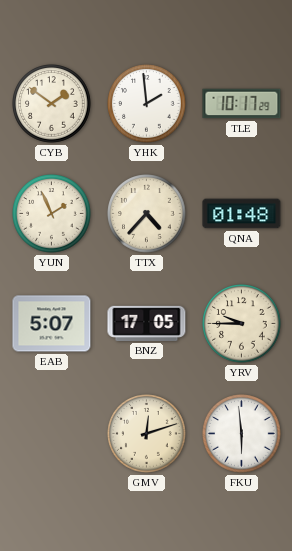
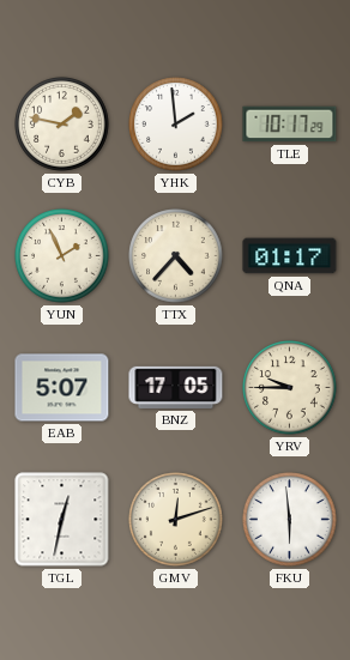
CYB: 1:51 -> 1:47
QNA: 01:48 -> 01:17
TGL: none -> 12:32
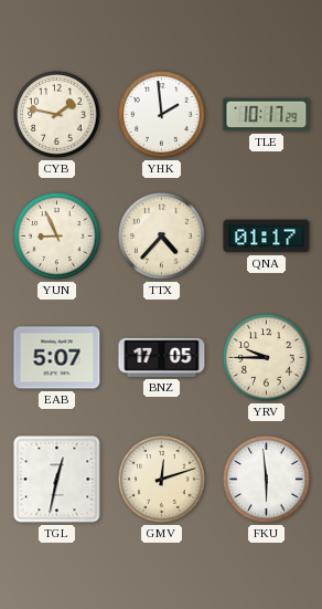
YUN: 1:56 -> 8:56
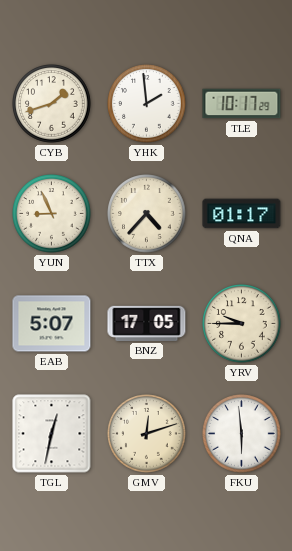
CYB: 1:47 -> 1:42
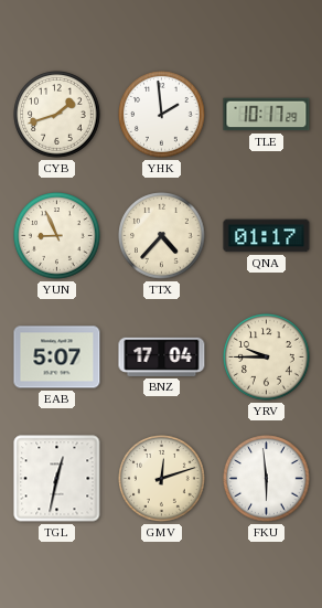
BNZ: 17:05 -> 17:04
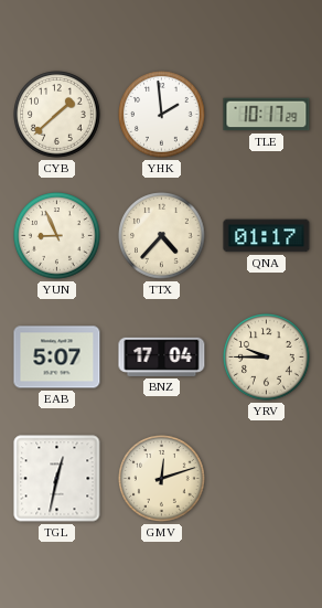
CYB: 1:42 -> 1:38
FKU: 5:59 -> none
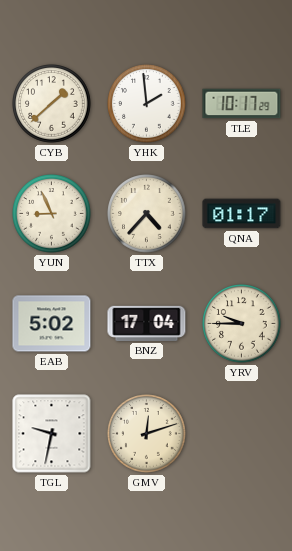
EAB: 5:07 -> 5:02
TGL: 12:32 -> 9:32
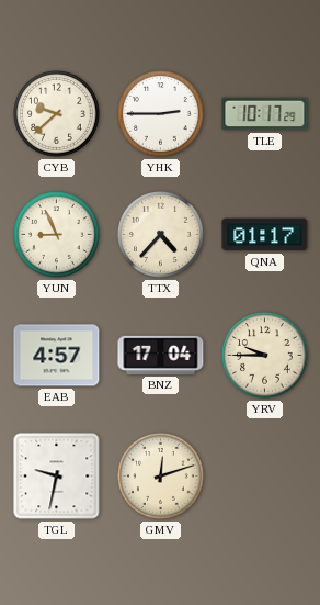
CYB: 1:38 -> 9:38
YHK: 1:59 -> 2:45
EAB: 5:02 -> 4:57
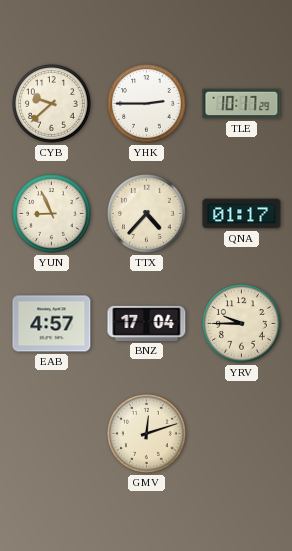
TGL: 9:32 -> none
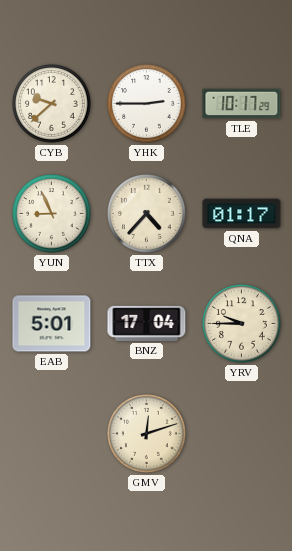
EAB: 4:57 -> 5:01
